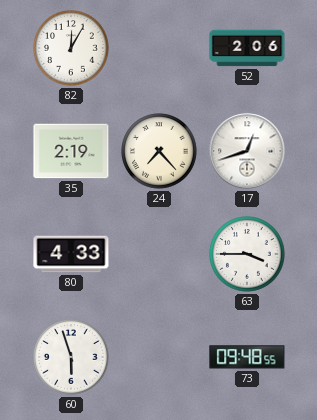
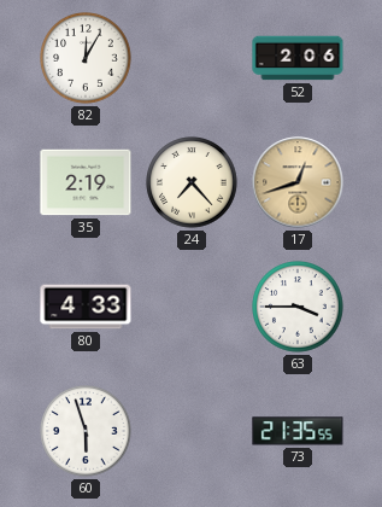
17 dial: white -> champagne
73: 09:48 -> 21:35
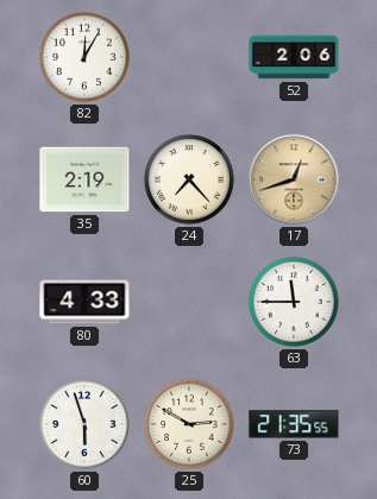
63: 3:45 -> 11:45
25: none -> 2:50
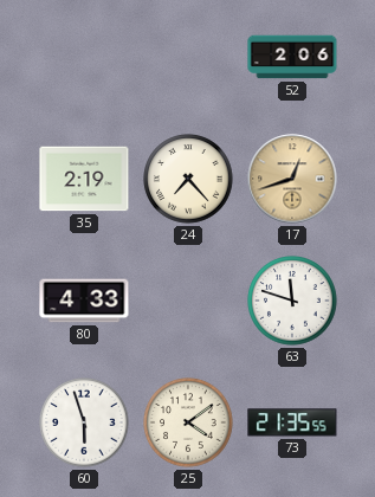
82: 12:05 -> none
63: 11:45 -> 11:48
25: 2:50 -> 4:09
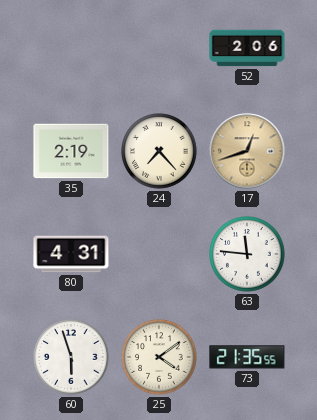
80: 4:33 -> 4:31
63: 11:48 -> 11:46
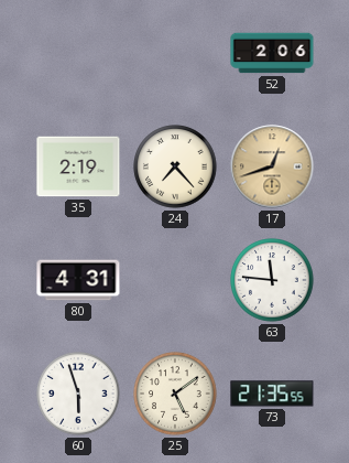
25: 4:09 -> 5:09
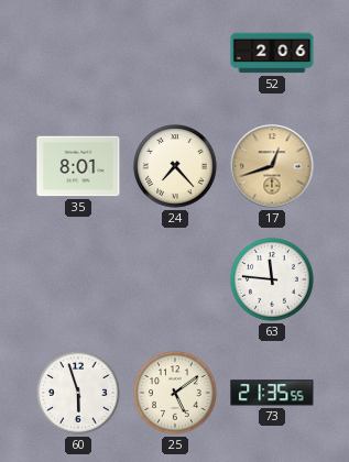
35: 2:19 -> 8:01
80: 4:31 -> none
